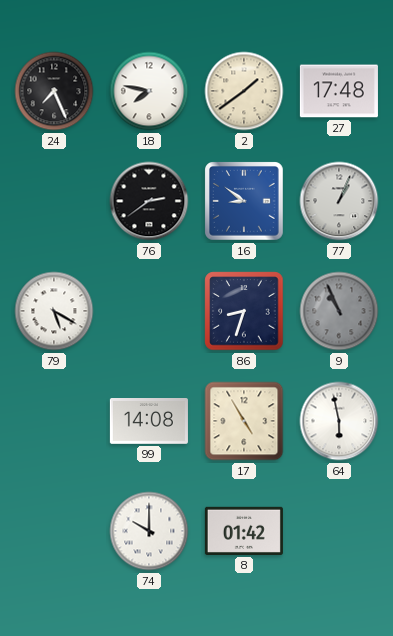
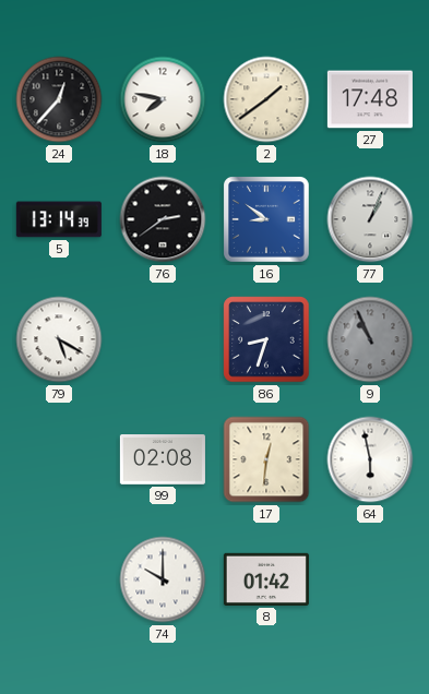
24: 7:26 -> 12:37
5: none -> 13:14
99: 14:08 -> 02:08
17: 4:55 -> 12:31
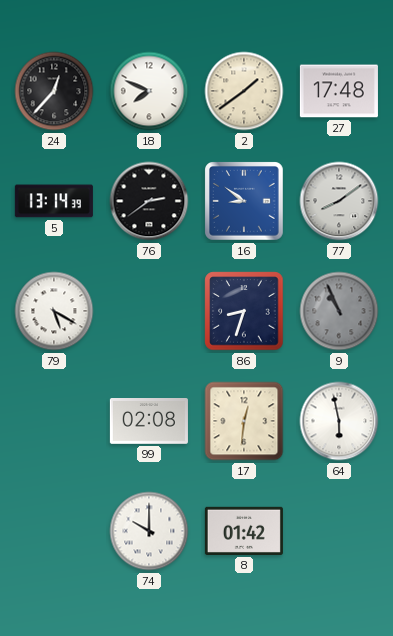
18: 7:47 -> 7:49
77: 1:04 -> 8:09
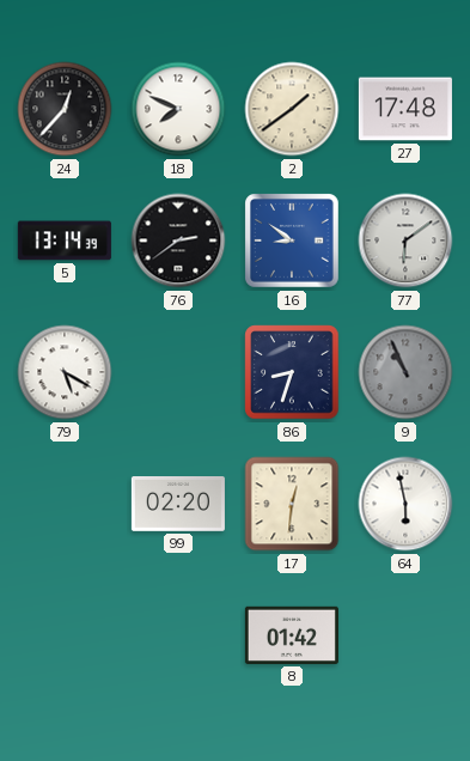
77: 8:09 -> 6:09
99: 02:08 -> 02:20
74: 10:00 -> none
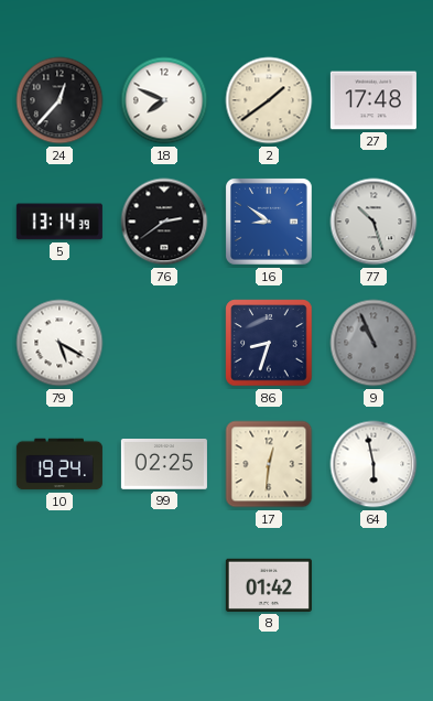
77: 6:09 -> 10:27
10: none -> 19:24
99: 02:20 -> 02:25
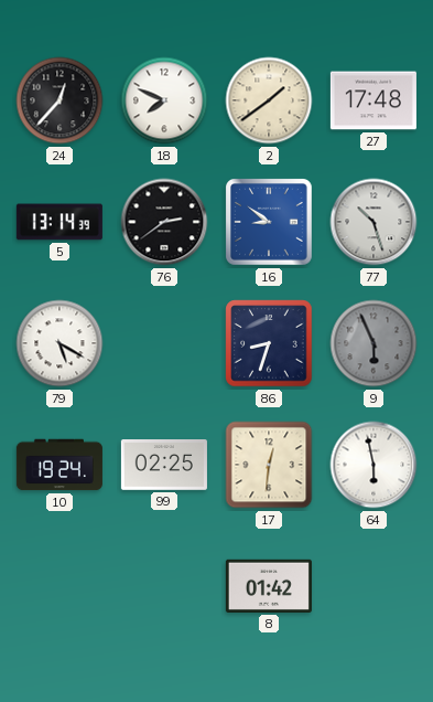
9: 10:56 -> 5:56
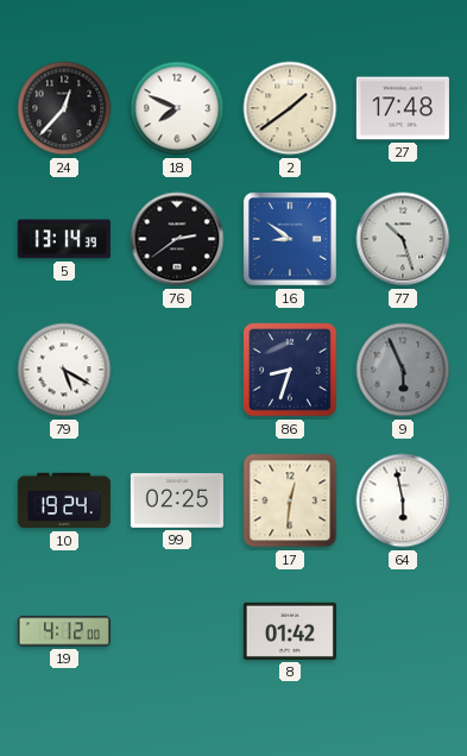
19: none -> 4:12
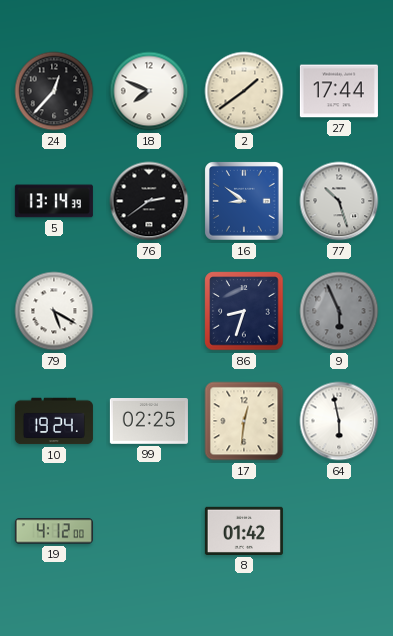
27: 17:48 -> 17:44
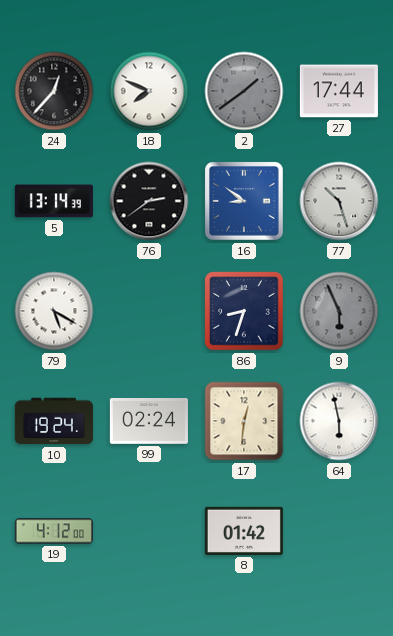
2 dial: cream -> grey
99: 02:25 -> 02:24
